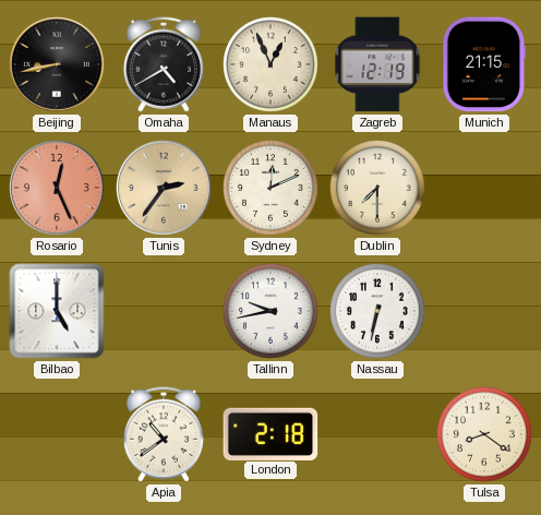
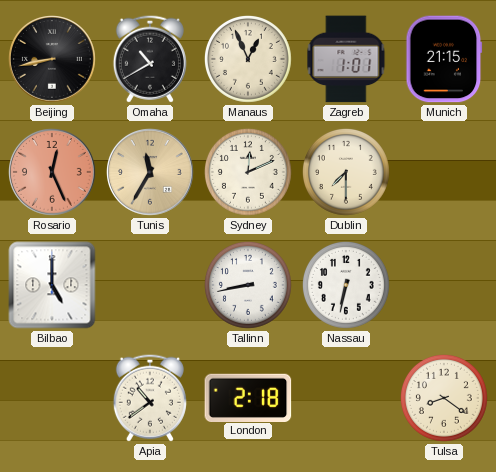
Omaha: 4:40 -> 10:40
Zagreb: 12:19 -> 1:01
Tunis: 2:36 -> 11:35
Tallinn: 9:43 -> 8:43
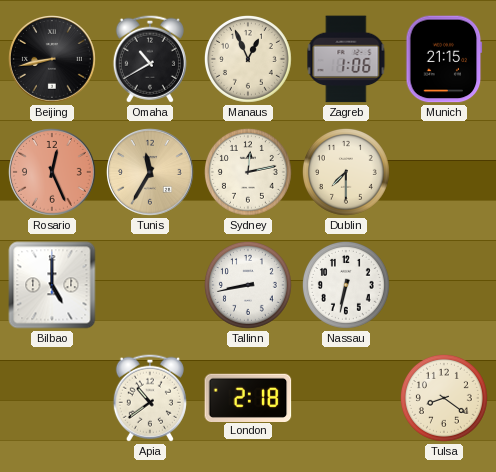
Zagreb: 1:01 -> 1:06
Sydney: 12:11 -> 12:13
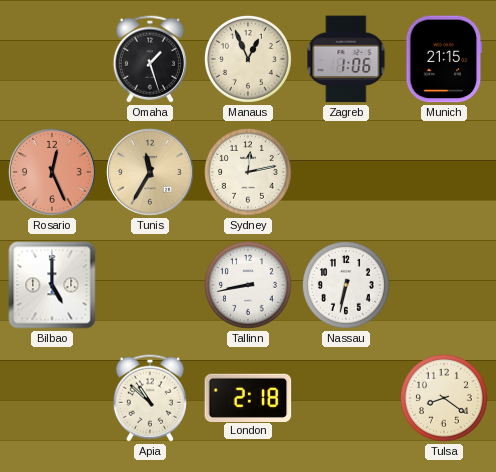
Beijing: 8:43 -> none
Omaha: 10:40 -> 1:27
Dublin: 7:30 -> none
Apia: 10:39 -> 10:52
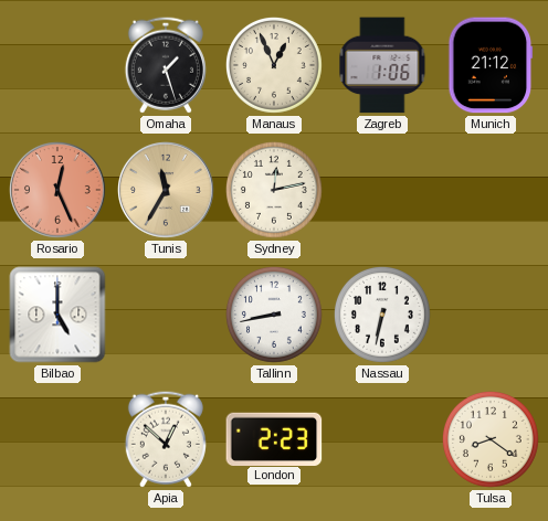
Munich: 21:15 -> 21:12
Apia: 10:52 -> 12:52
London: 2:18 -> 2:23
